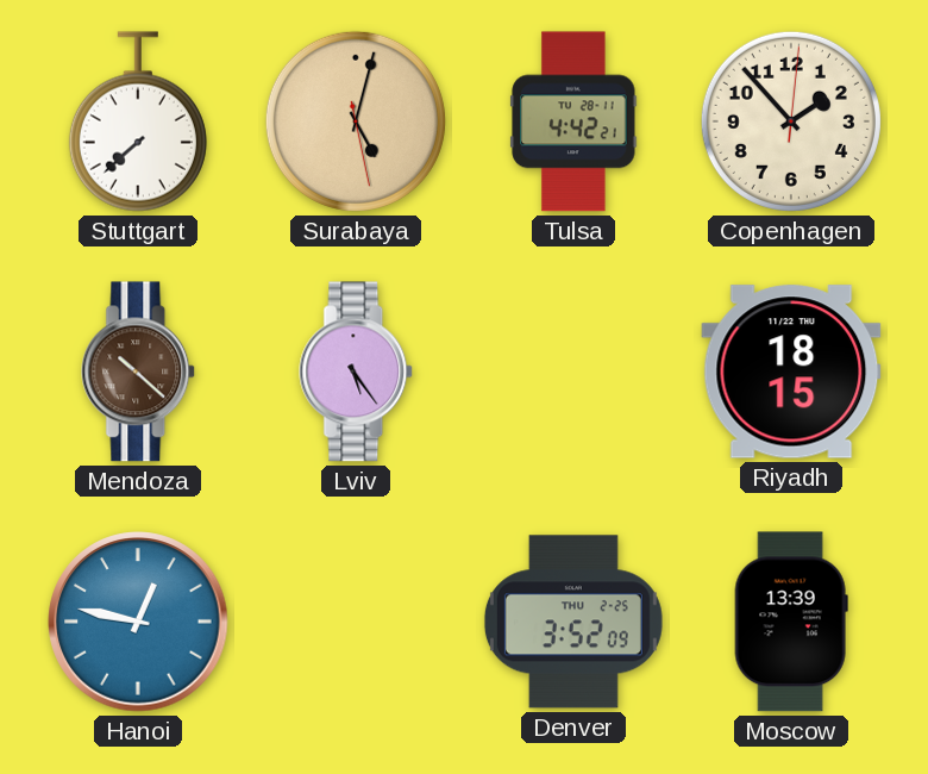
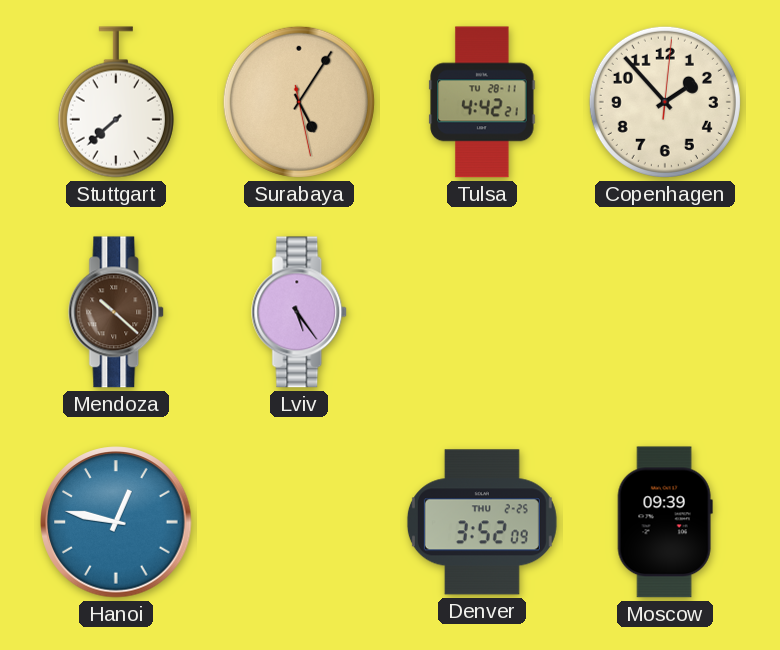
Surabaya: 5:02 -> 5:05
Riyadh: 18:15 -> none
Moscow: 13:39 -> 09:39
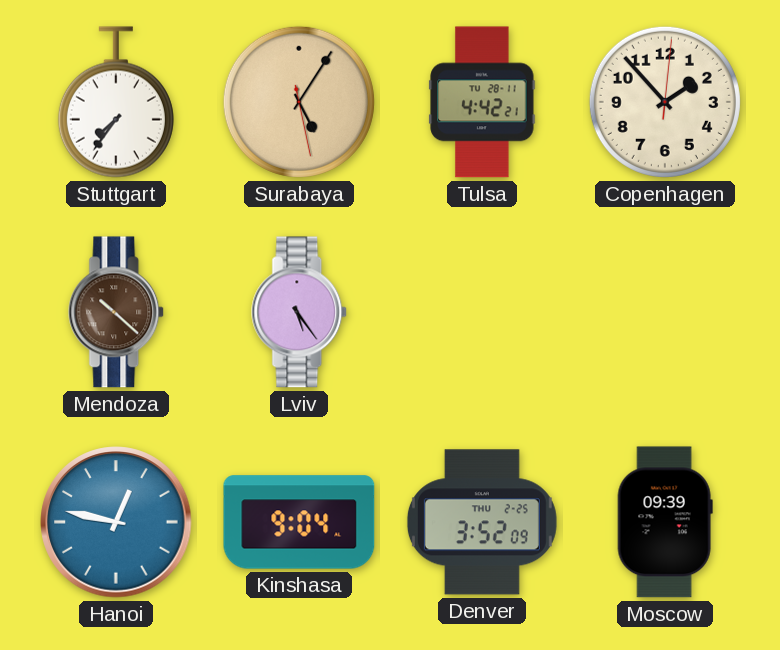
Stuttgart: 7:38 -> 7:36
Kinshasa: none -> 9:04
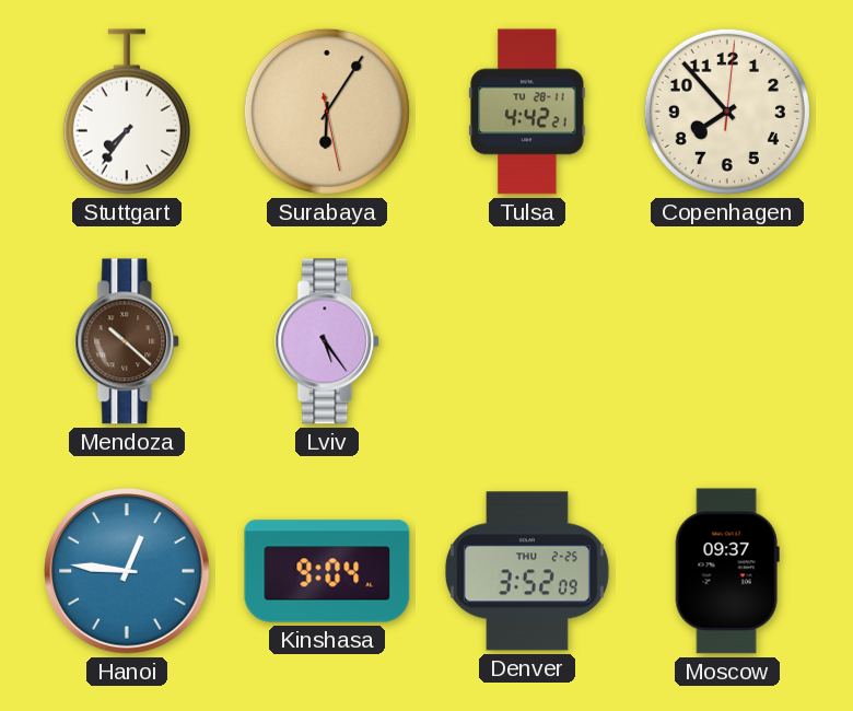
Surabaya: 5:05 -> 6:05
Copenhagen: 1:53 -> 7:53
Hanoi: 12:47 -> 12:46
Moscow: 09:39 -> 09:37
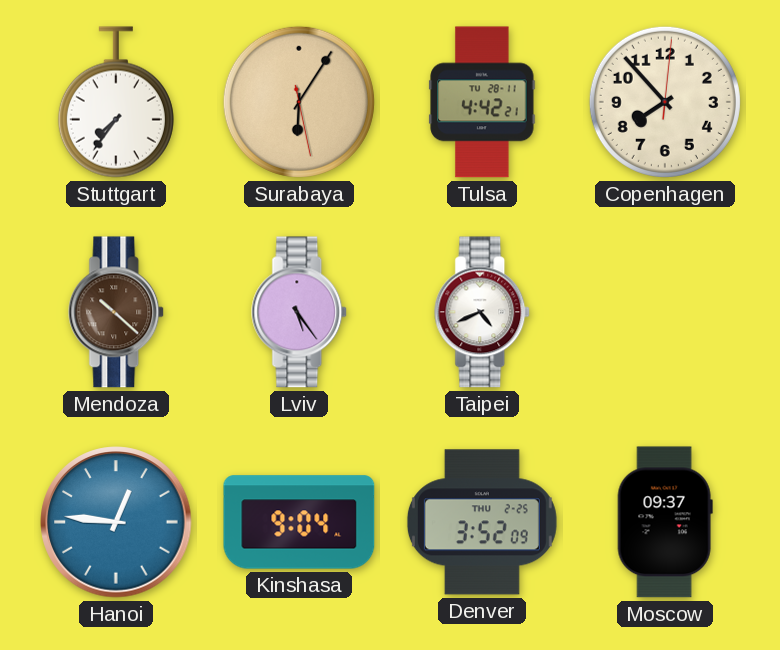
Taipei: none -> 4:41
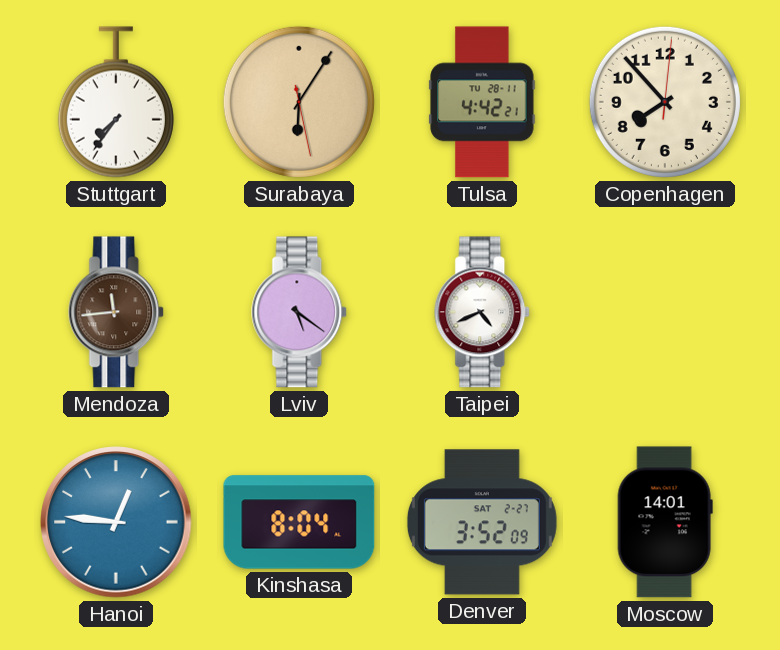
Mendoza: 10:22 -> 11:44
Lviv: 5:24 -> 5:21
Kinshasa: 9:04 -> 8:04
Denver date: THU 2-25 -> SAT 2-27
Moscow: 09:37 -> 14:01
